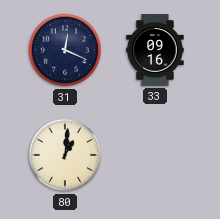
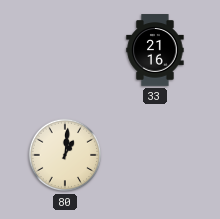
31: 12:19 -> none
33: 09:16 -> 21:16
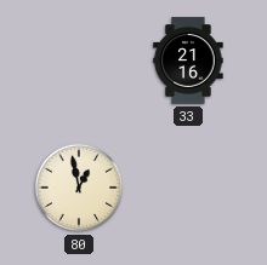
80: 1:01 -> 12:58
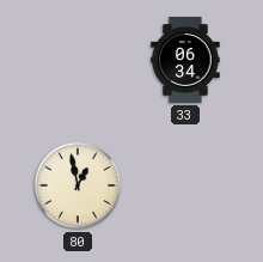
33: 21:16 -> 06:34
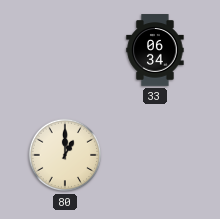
80: 12:58 -> 1:00
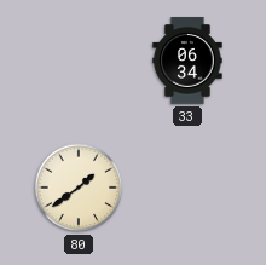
80: 1:00 -> 1:39
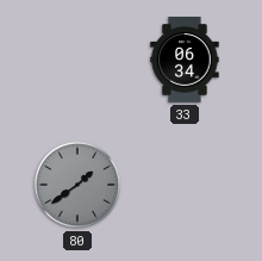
80 dial: cream -> grey
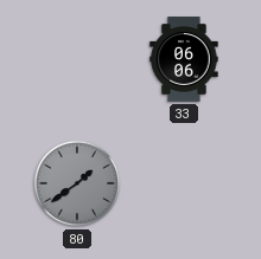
33: 06:34 -> 06:06
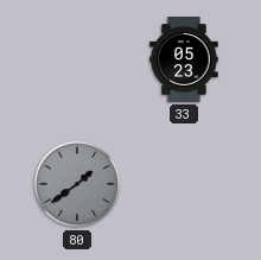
33: 06:06 -> 05:23
